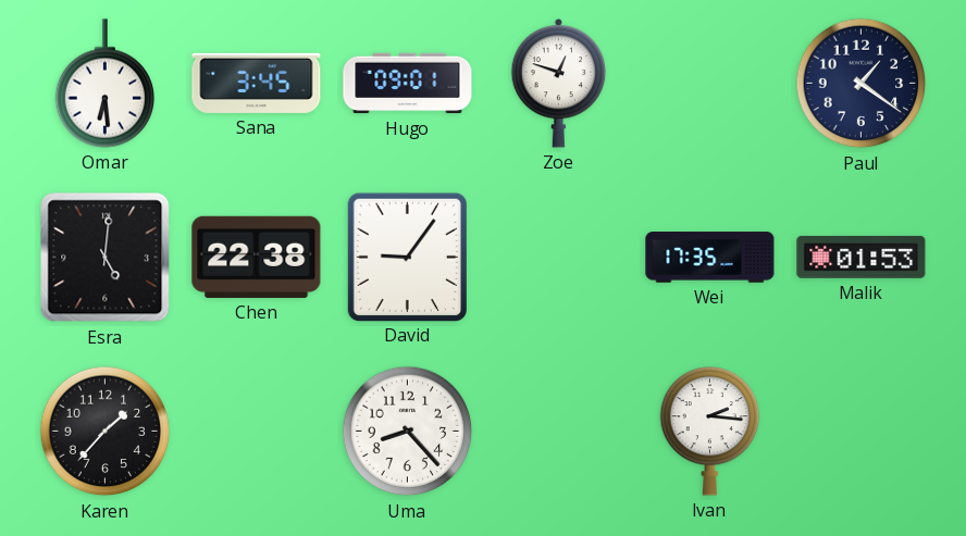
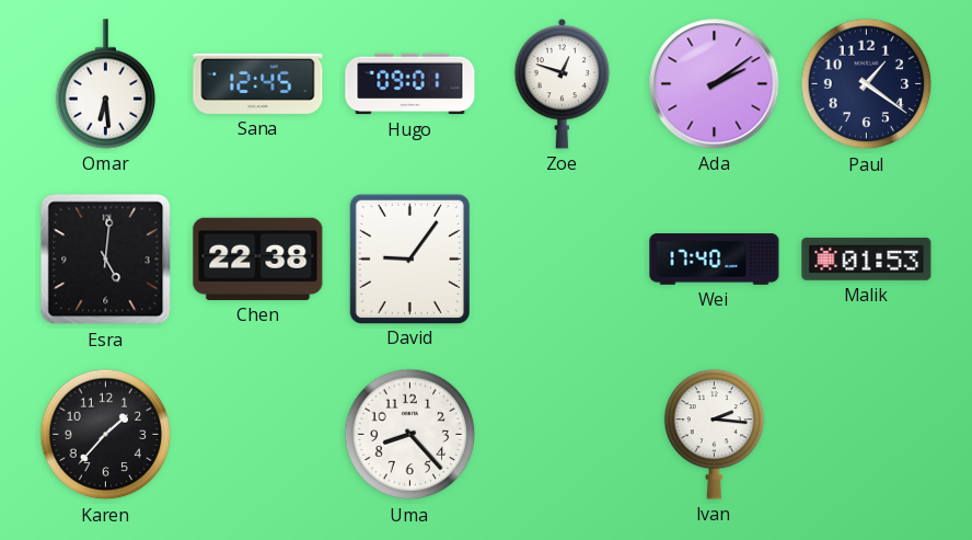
Sana: 3:45 -> 12:45
Ada: none -> 2:09
Wei: 17:35 -> 17:40
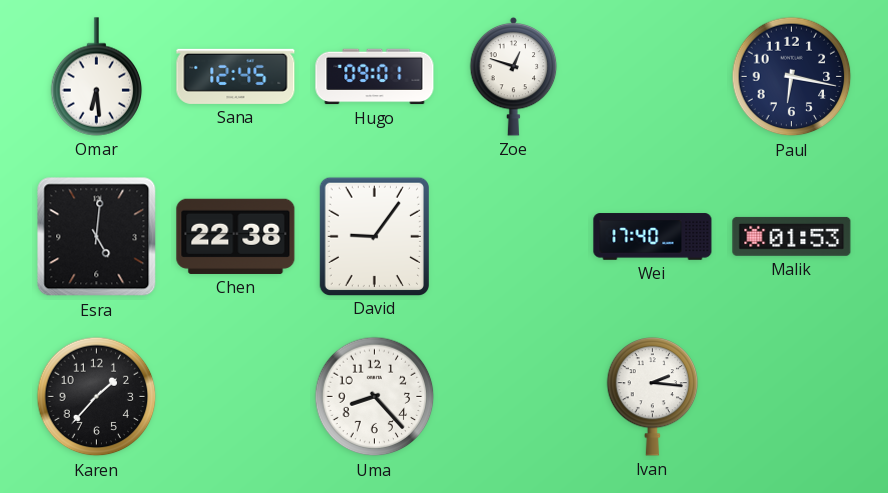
Ada: 2:09 -> none
Paul: 1:21 -> 6:17
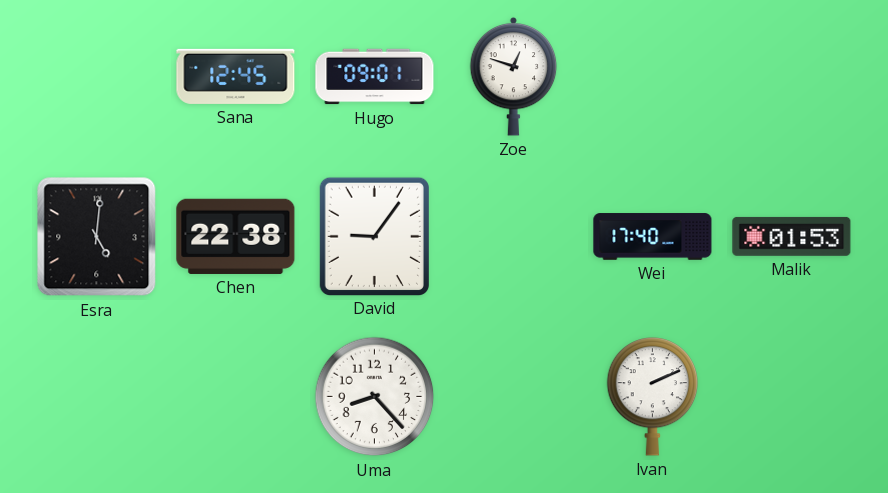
Omar: 6:29 -> none
Paul: 6:17 -> none
Karen: 1:37 -> none
Ivan: 2:16 -> 2:11
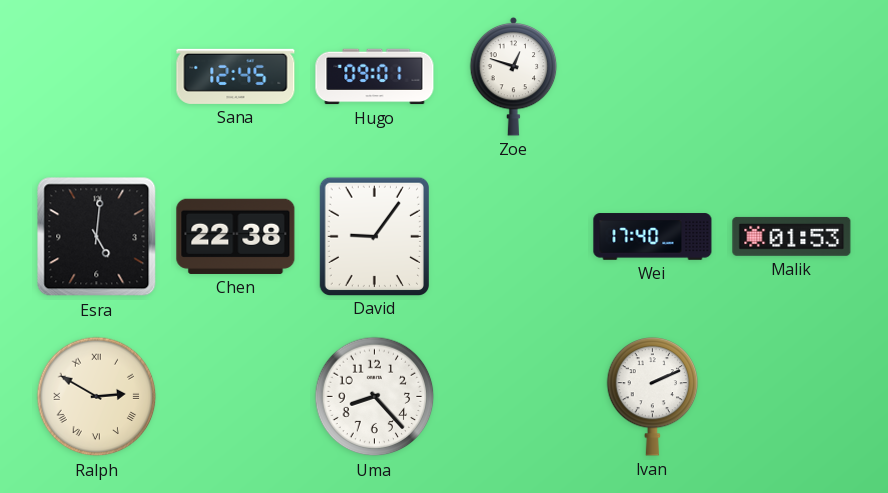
Ralph: none -> 2:50
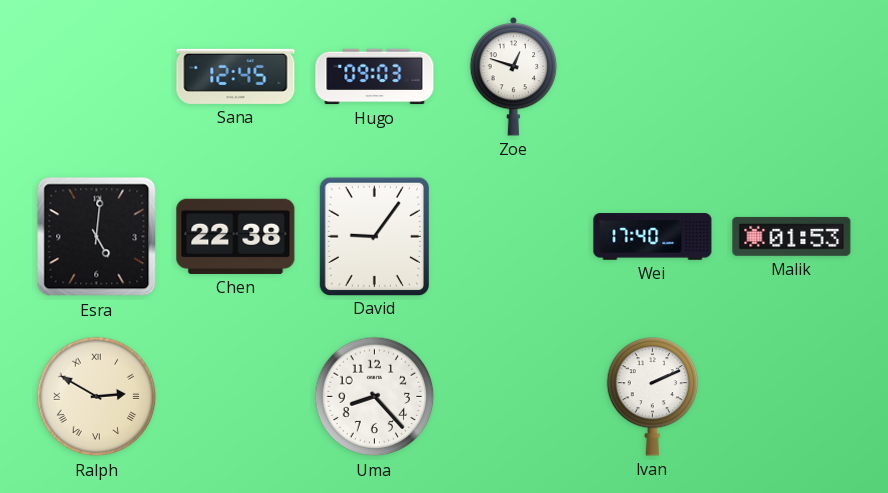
Hugo: 09:01 -> 09:03
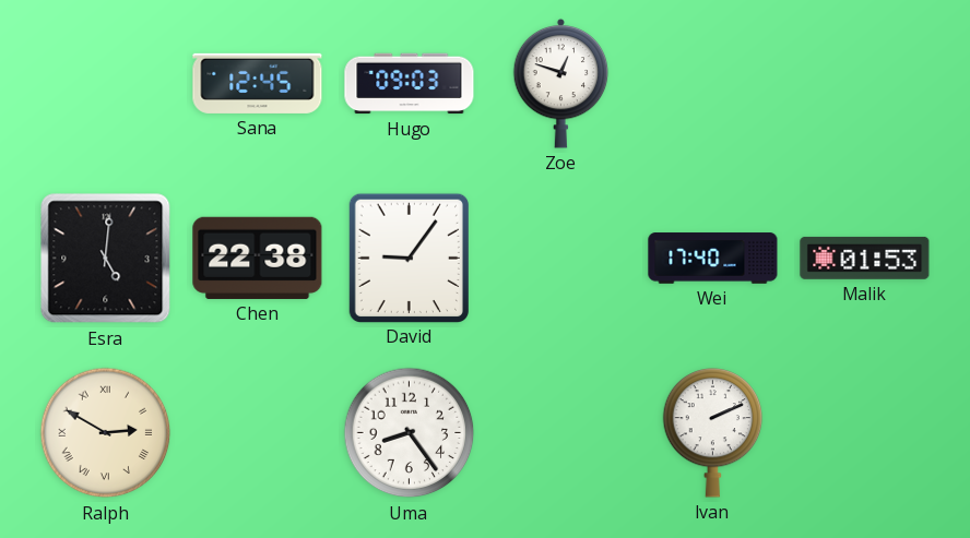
Uma: 8:23 -> 8:24
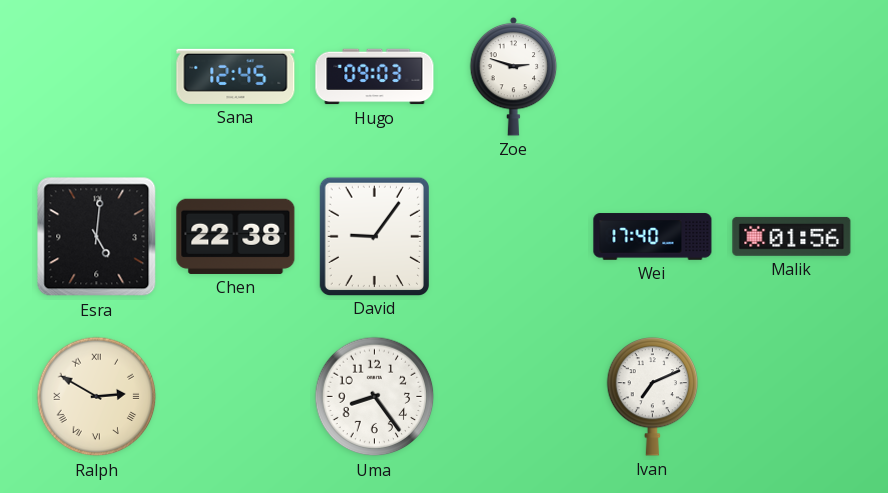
Zoe: 12:48 -> 2:48
Malik: 01:53 -> 01:56
Ivan: 2:11 -> 7:11
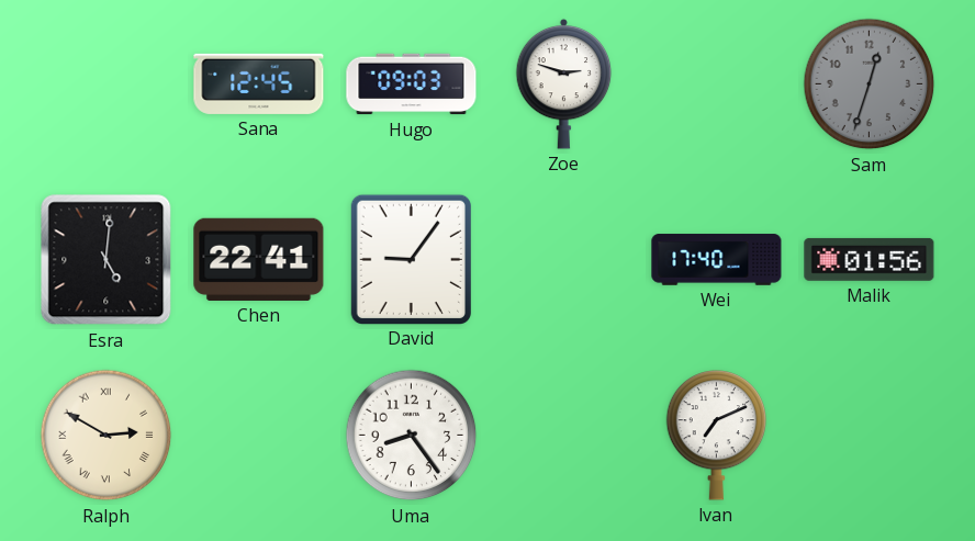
Sam: none -> 12:33
Chen: 22:38 -> 22:41
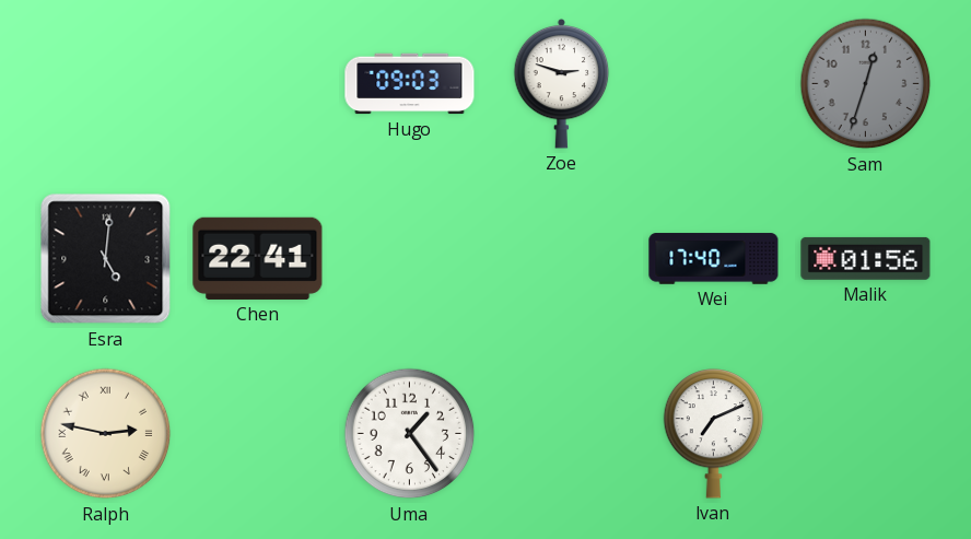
Sana: 12:45 -> none
David: 9:06 -> none
Ralph: 2:50 -> 2:47
Uma: 8:24 -> 1:24
